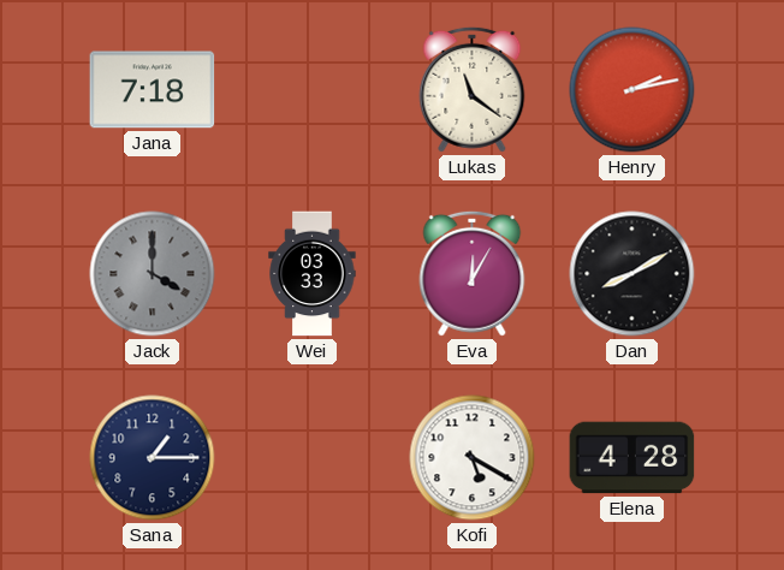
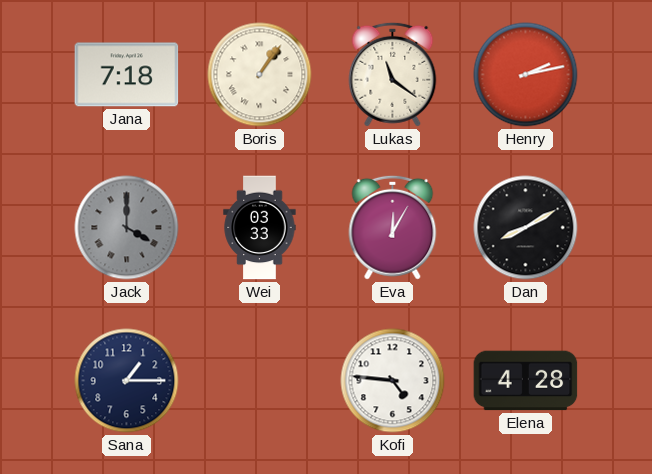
Boris: none -> 1:06
Kofi: 5:20 -> 4:46
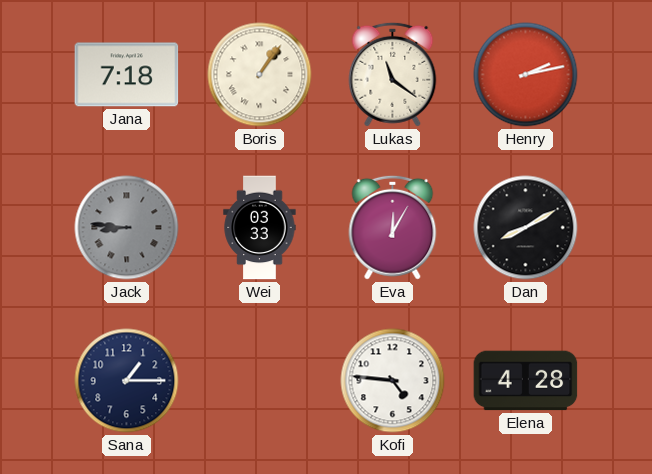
Jack: 4:00 -> 8:46
